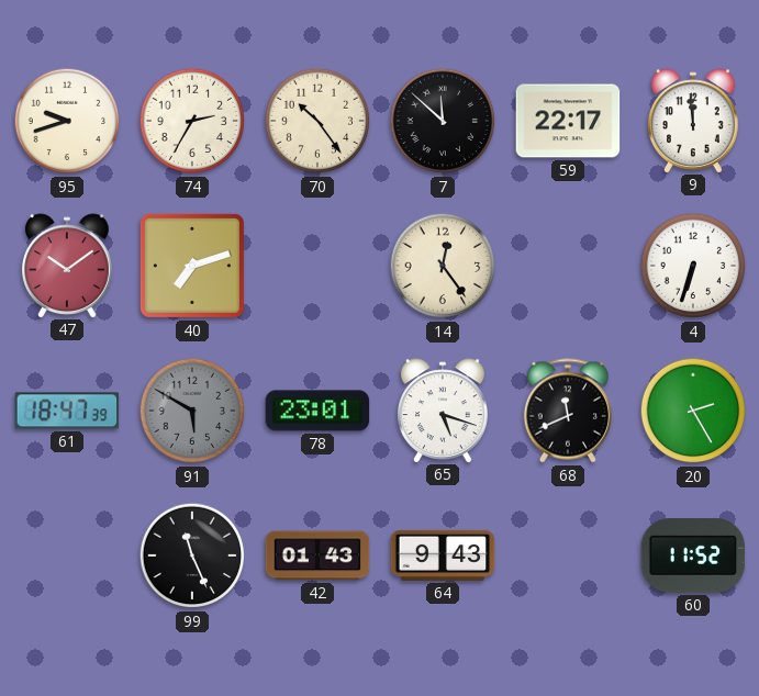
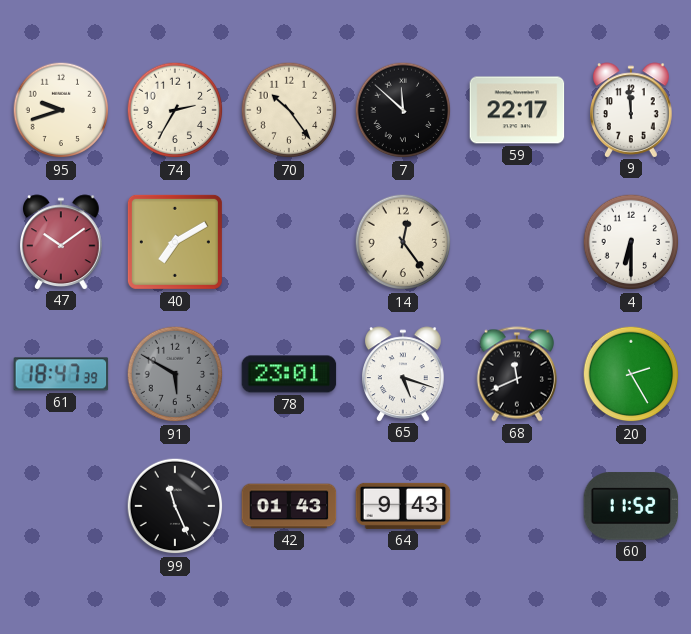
40: 7:12 -> 7:10
4: 6:33 -> 6:30
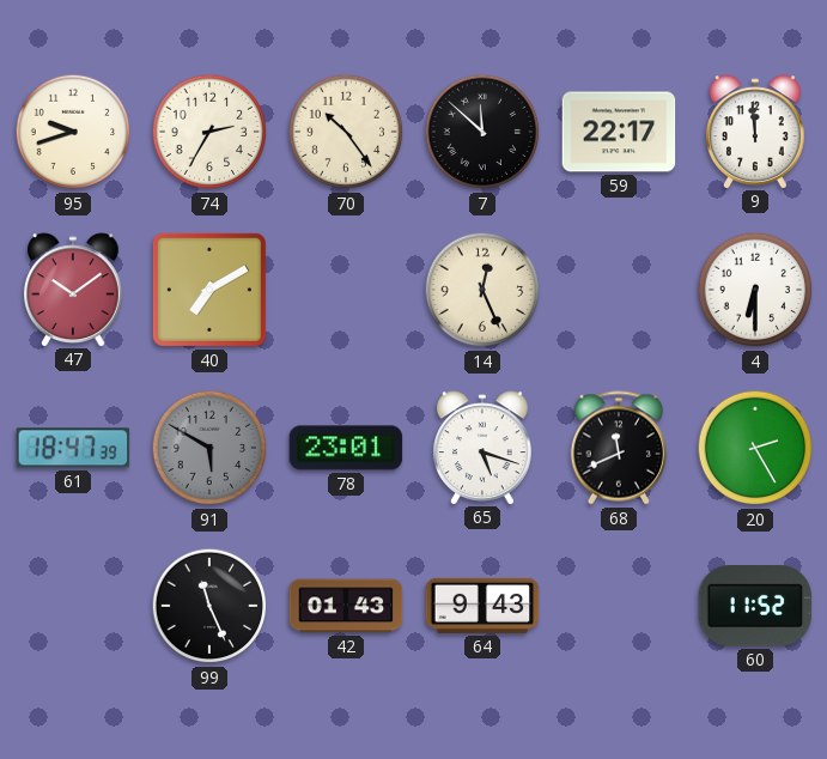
14: 12:24 -> 12:26
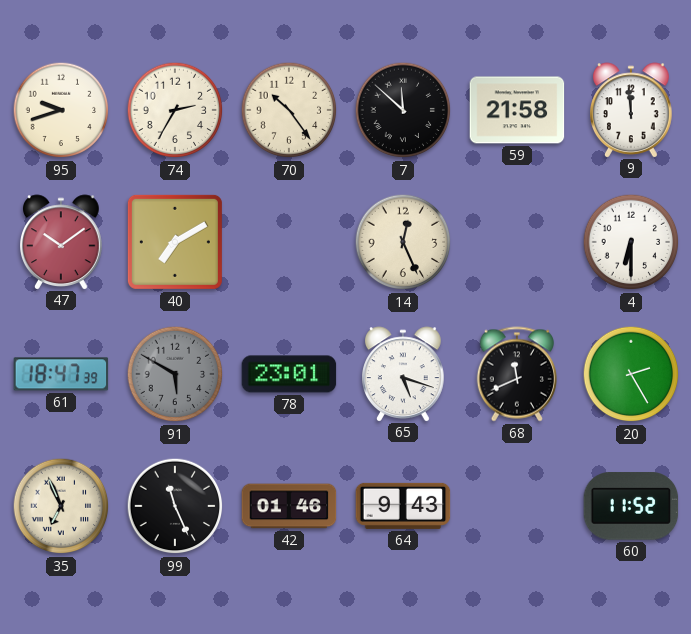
59: 22:17 -> 21:58
35: none -> 6:56
42: 01:43 -> 01:46
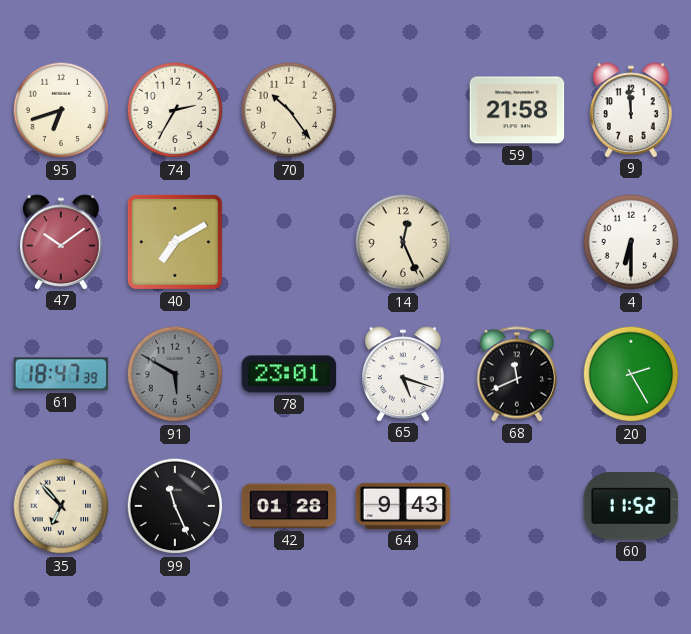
95: 9:42 -> 6:42
7: 11:52 -> none
35: 6:56 -> 6:53
42: 01:46 -> 01:28
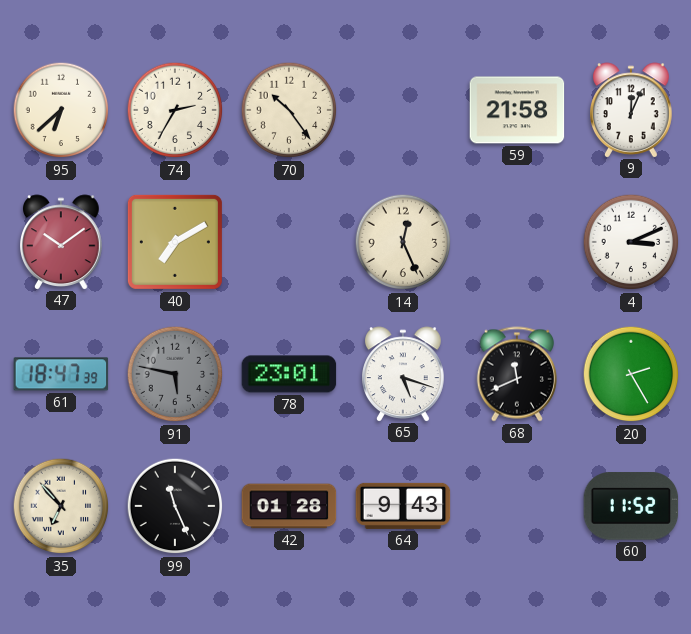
95: 6:42 -> 6:38
9: 11:59 -> 12:04
4: 6:30 -> 3:11
91: 5:50 -> 5:47
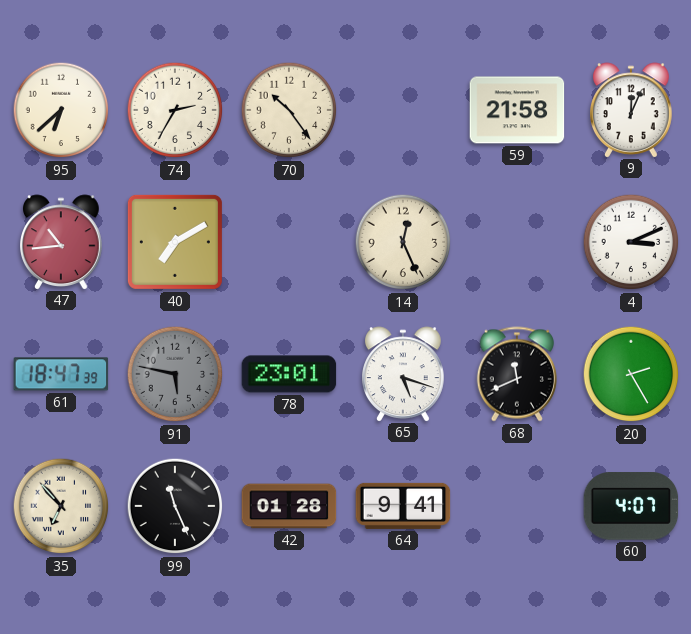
47: 10:09 -> 10:44
64: 9:43 -> 9:41
60: 11:52 -> 4:07
